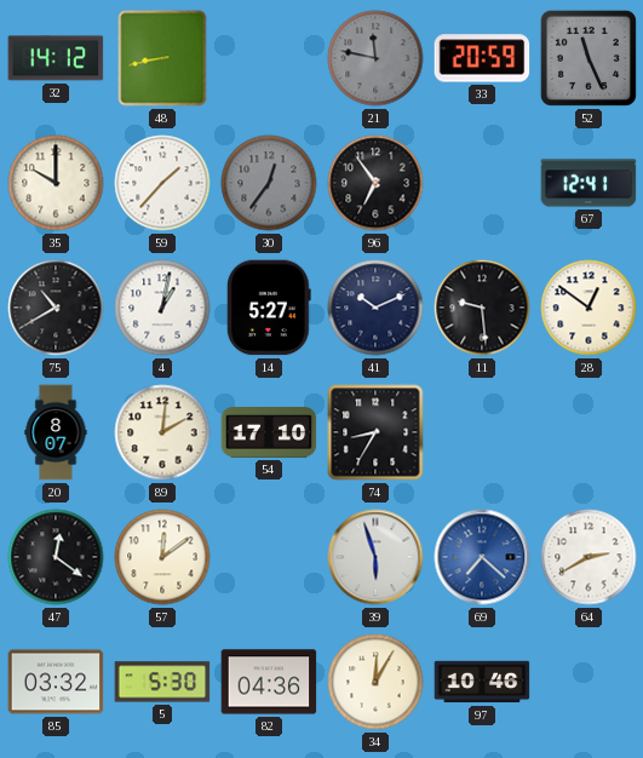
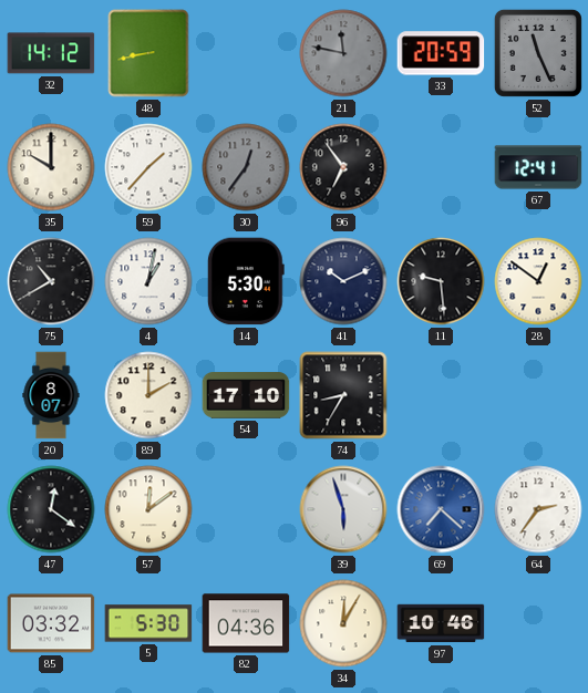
14: 5:27 -> 5:30
89: 2:01 -> 2:00
64: 2:40 -> 2:36
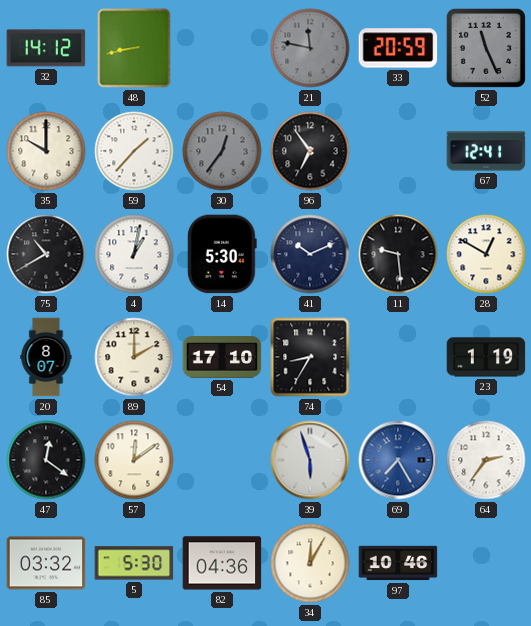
28: 12:51 -> 12:50
23: none -> 1:19
69: 7:22 -> 7:25
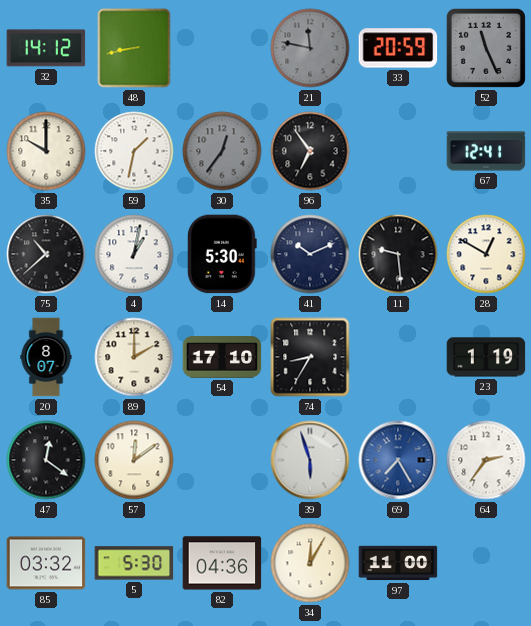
59: 1:37 -> 1:32
75: 10:40 -> 10:38
97: 10:46 -> 11:00
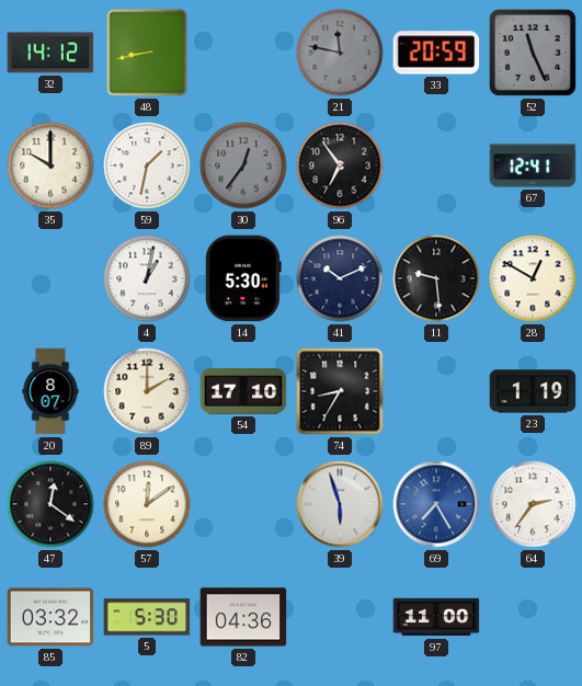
75: 10:38 -> none
34: 12:05 -> none
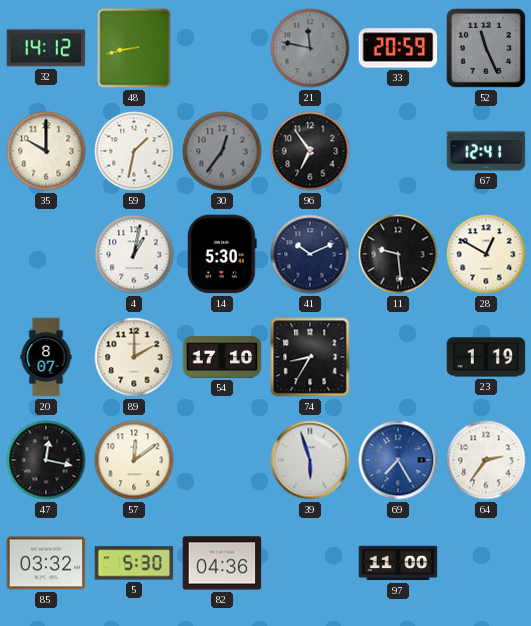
47: 12:21 -> 12:17
